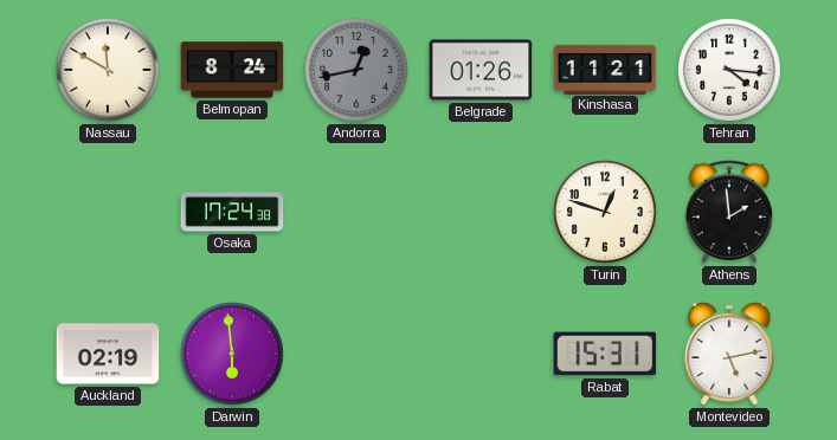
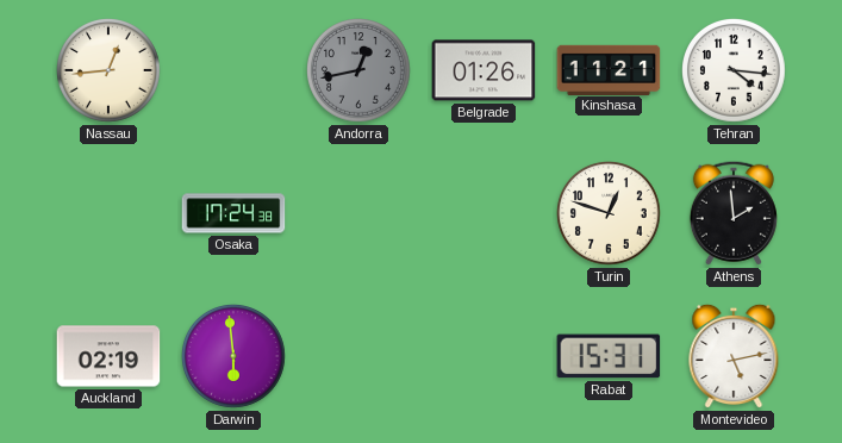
Nassau: 11:50 -> 12:44
Belmopan: 8:24 -> none
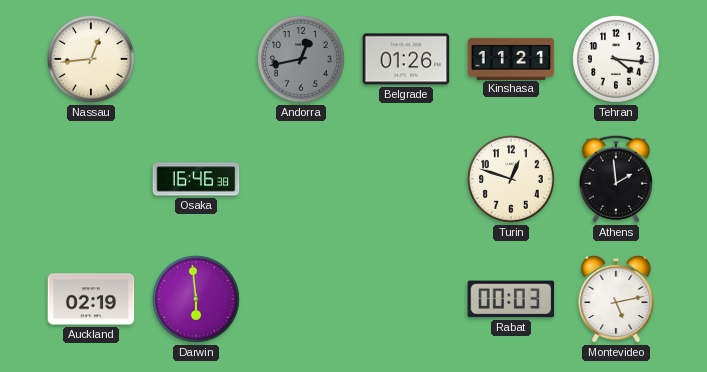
Osaka: 17:24 -> 16:46
Rabat: 15:31 -> 00:03
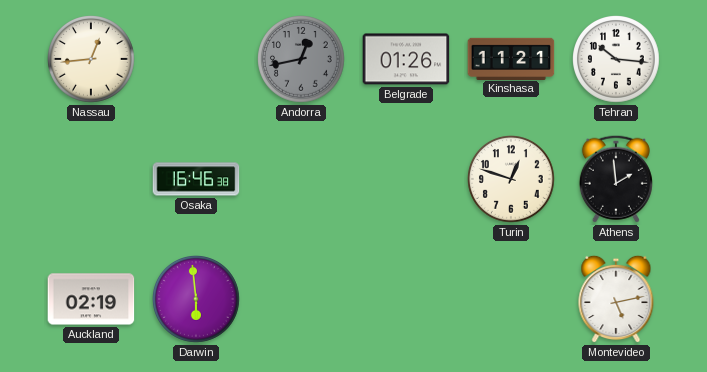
Tehran: 4:16 -> 10:16
Rabat: 00:03 -> none
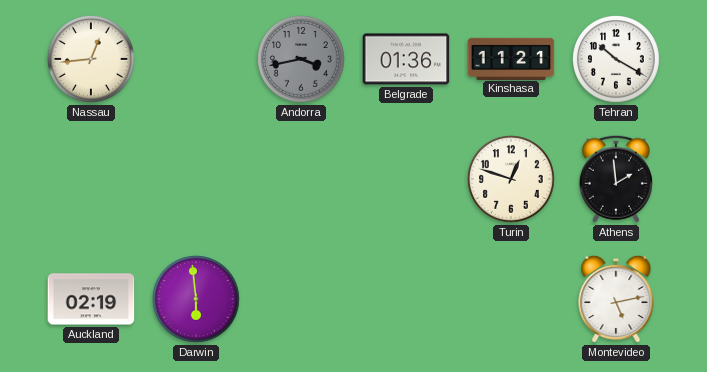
Andorra: 12:43 -> 3:43
Belgrade: 01:26 -> 01:36
Tehran: 10:16 -> 10:20
Osaka: 16:46 -> none
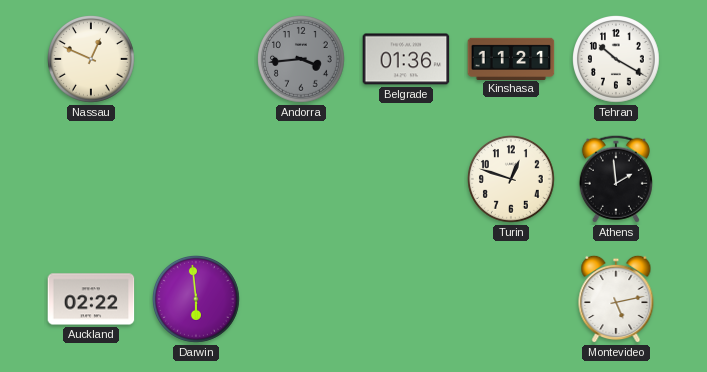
Nassau: 12:44 -> 12:49
Andorra: 3:43 -> 3:44
Auckland: 02:19 -> 02:22
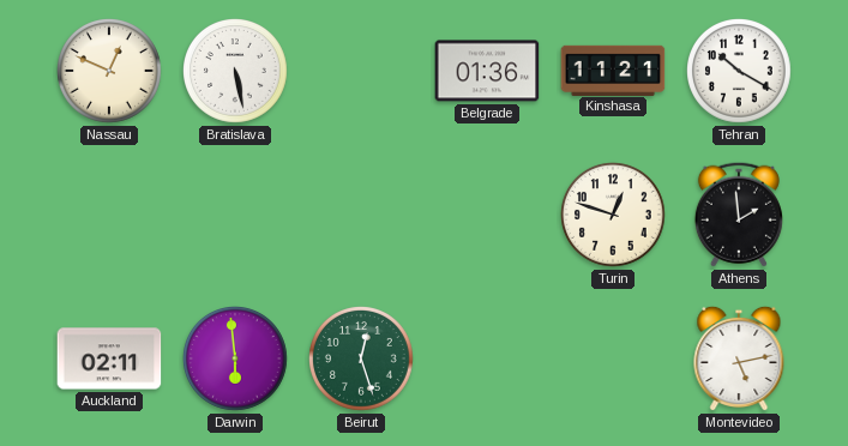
Bratislava: none -> 5:28
Andorra: 3:44 -> none
Auckland: 02:22 -> 02:11
Beirut: none -> 12:27
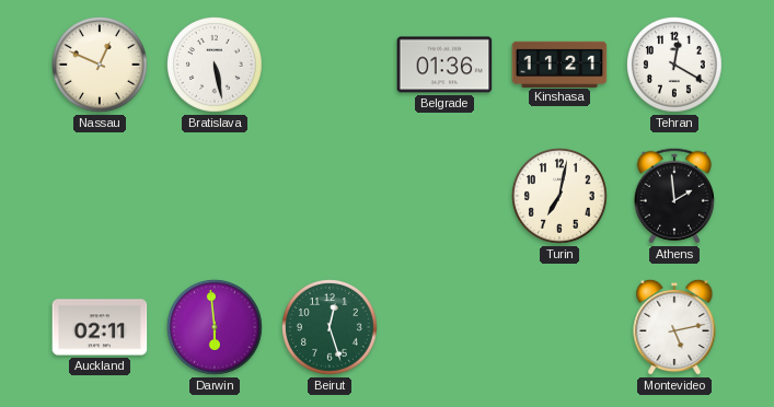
Tehran: 10:20 -> 12:20
Turin: 12:48 -> 7:02
